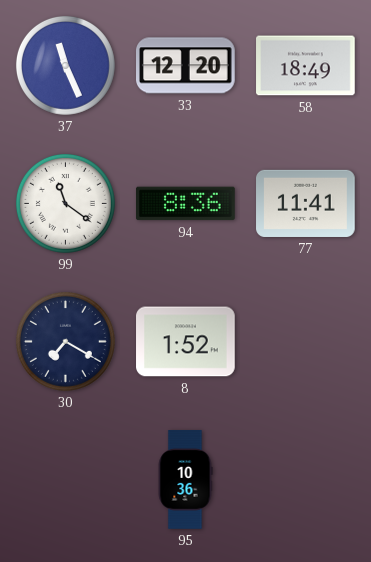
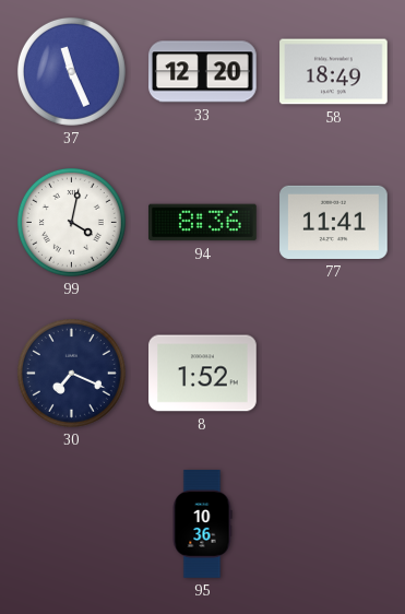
99: 11:21 -> 4:02
30: 7:20 -> 7:19
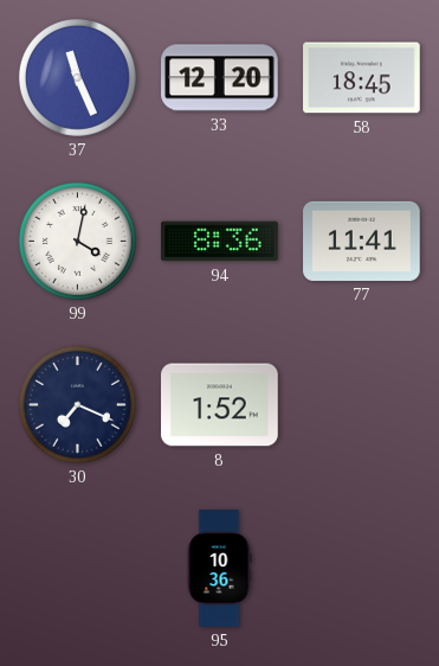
58: 18:49 -> 18:45
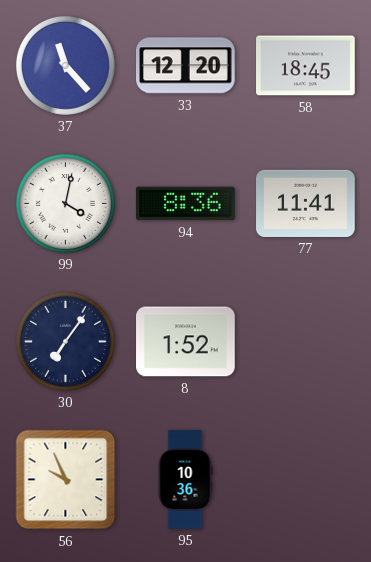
37: 11:26 -> 11:23
30: 7:19 -> 7:06
56: none -> 9:56
